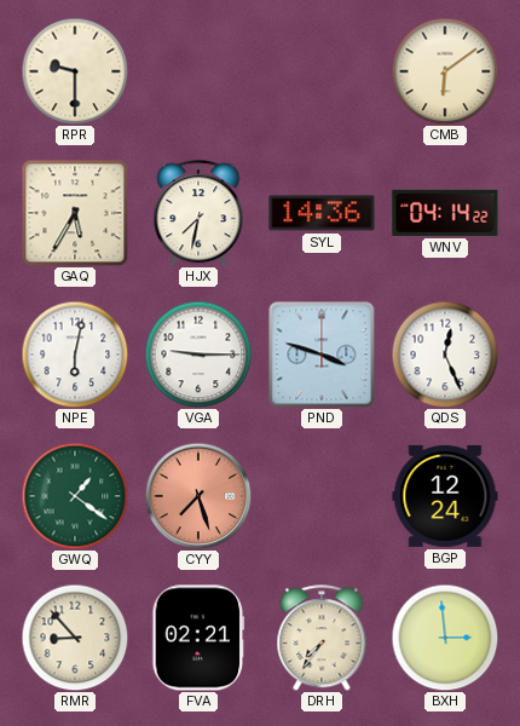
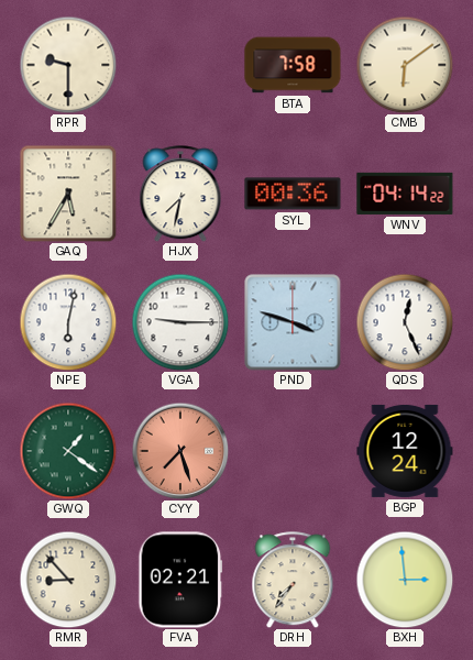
BTA: none -> 7:58
SYL: 14:36 -> 00:36
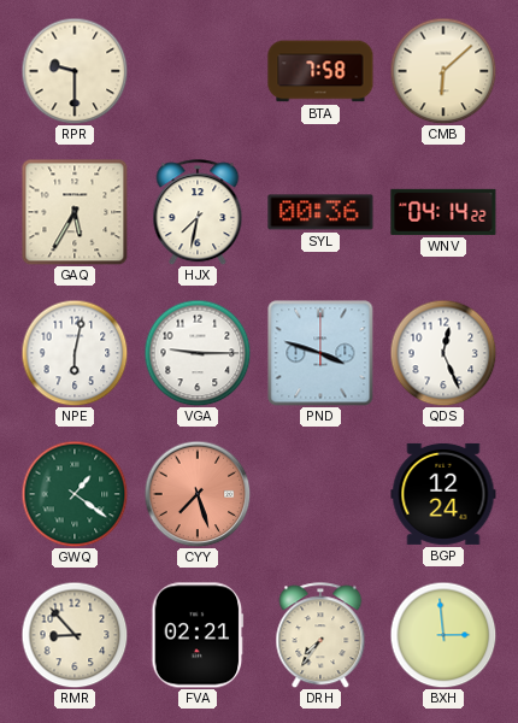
CMB: 6:09 -> 6:08
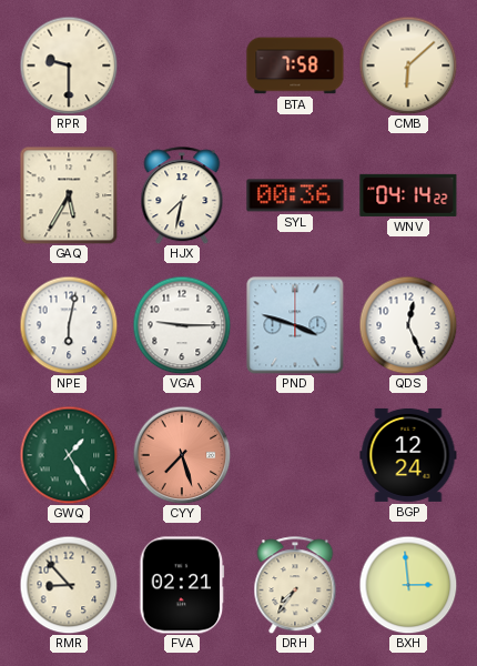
GWQ: 1:21 -> 1:25
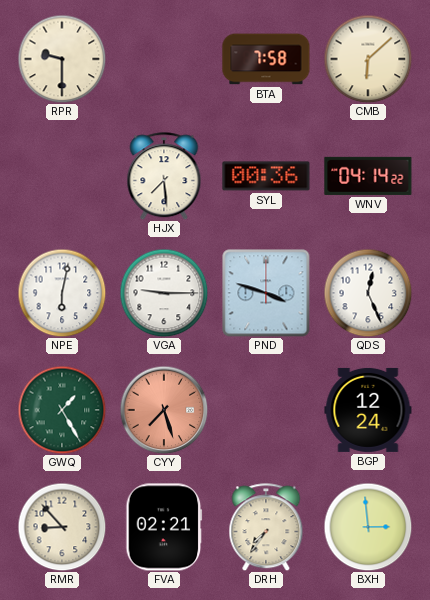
GAQ: 5:35 -> none
HJX: 7:32 -> 7:29
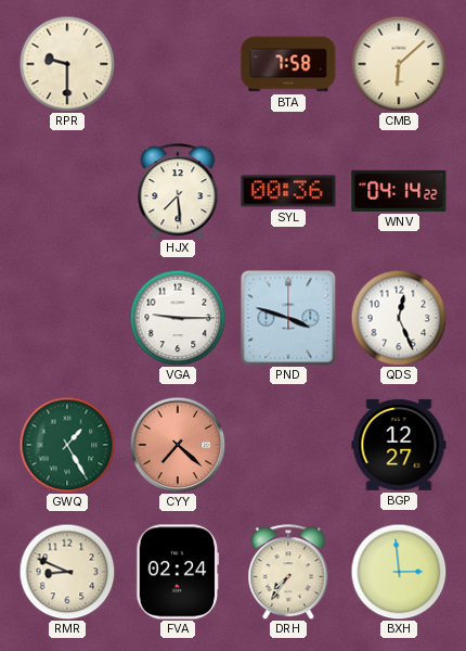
NPE: 6:02 -> none
CYY: 7:27 -> 7:22
BGP: 12:24 -> 12:27
RMR: 8:53 -> 8:49
FVA: 02:21 -> 02:24
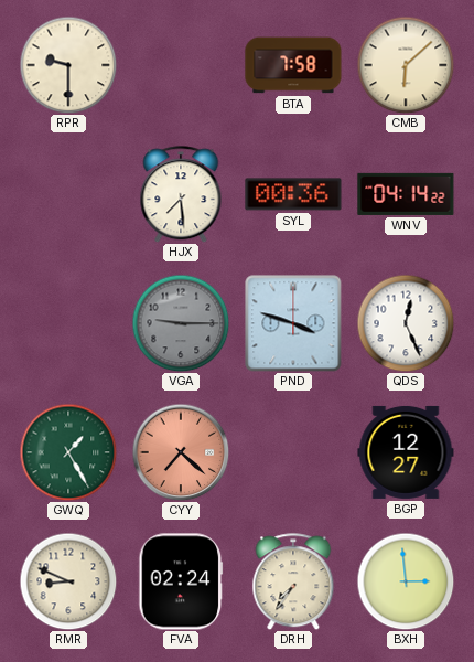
VGA dial: white -> grey
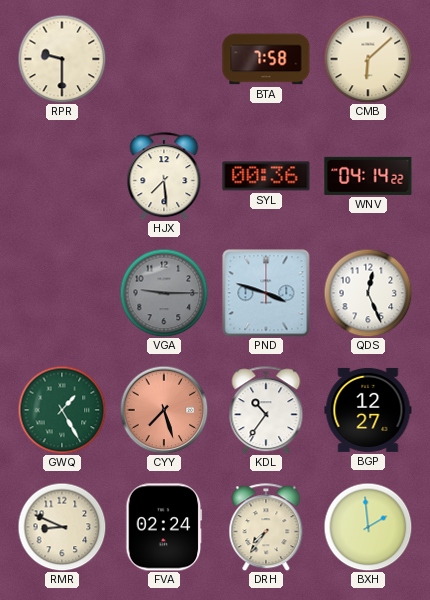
CYY: 7:22 -> 7:27
KDL: none -> 10:36
BXH: 2:59 -> 1:59
